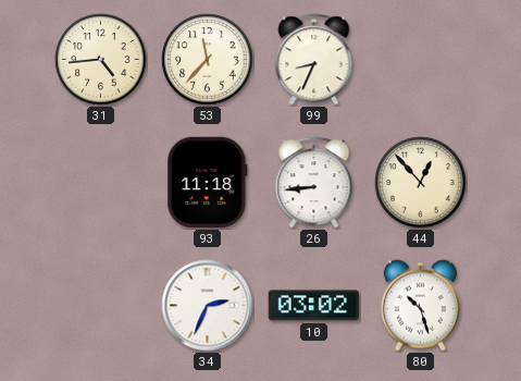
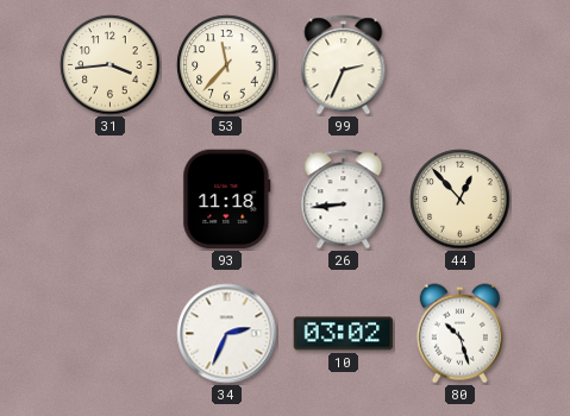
31: 4:44 -> 3:44
99: 8:34 -> 2:34
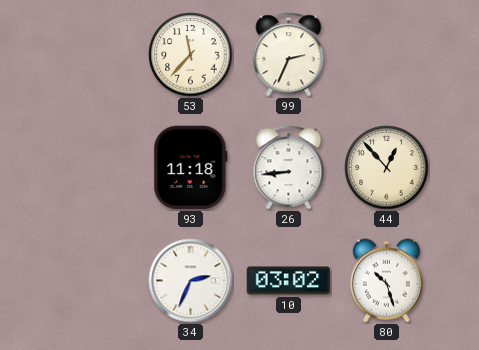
31: 3:44 -> none
